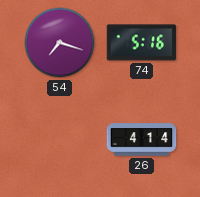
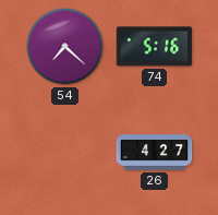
54: 7:18 -> 7:22
26: 4:14 -> 4:27
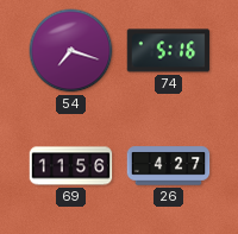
54: 7:22 -> 7:18
69: none -> 11:56
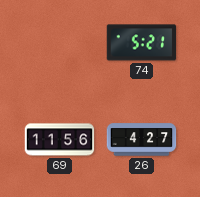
54: 7:18 -> none
74: 5:16 -> 5:21
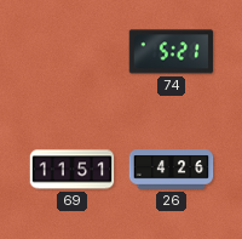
69: 11:56 -> 11:51
26: 4:27 -> 4:26
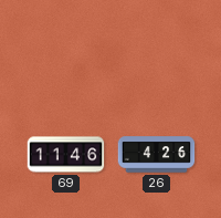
74: 5:21 -> none
69: 11:51 -> 11:46
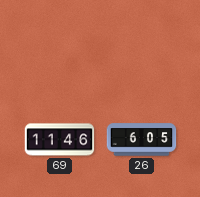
26: 4:26 -> 6:05
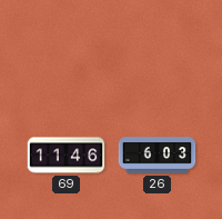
26: 6:05 -> 6:03
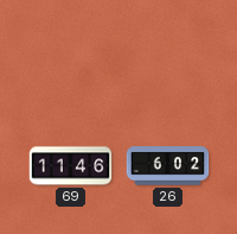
26: 6:03 -> 6:02
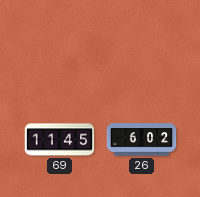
69: 11:46 -> 11:45
